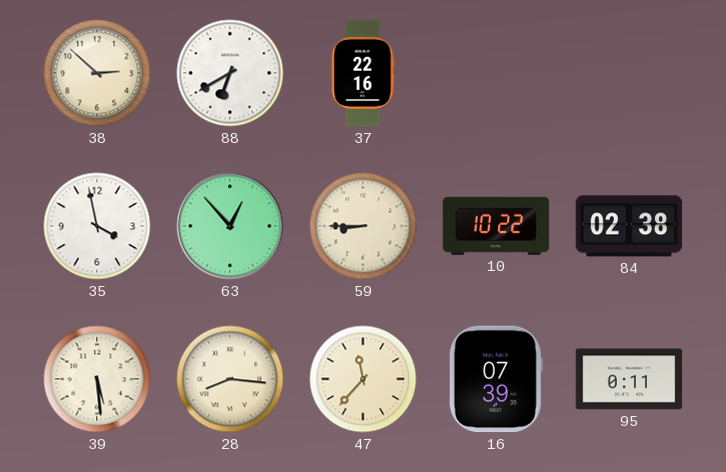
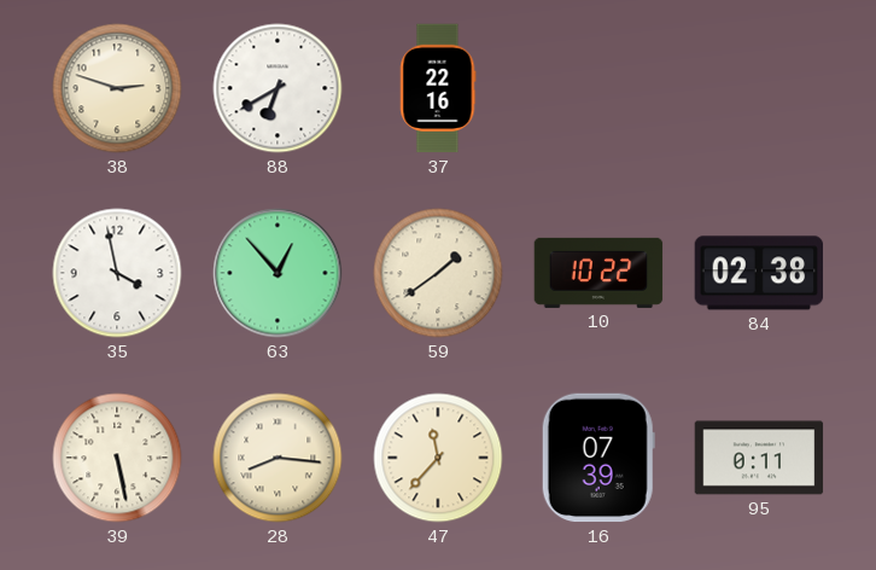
38: 2:52 -> 2:48
59: 8:45 -> 1:39
39: 5:29 -> 5:28
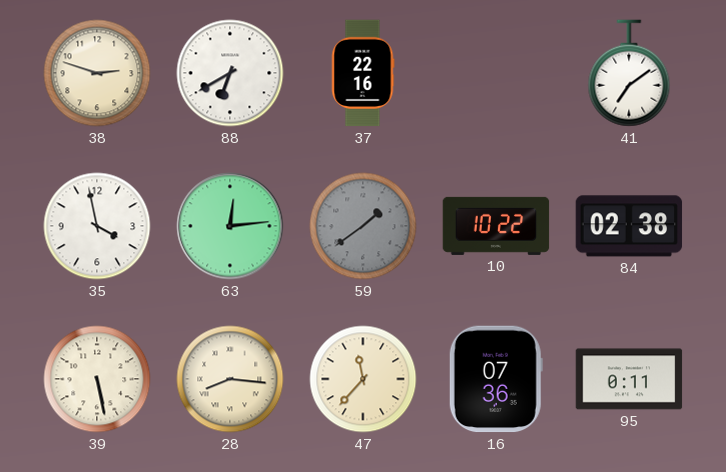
41: none -> 7:09
63: 12:53 -> 12:14
59 dial: cream -> grey
16: 07:39 -> 07:36
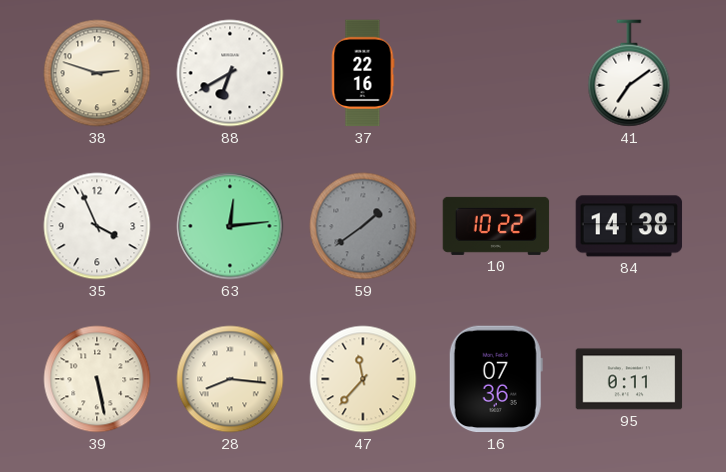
35: 3:58 -> 3:56
84: 02:38 -> 14:38
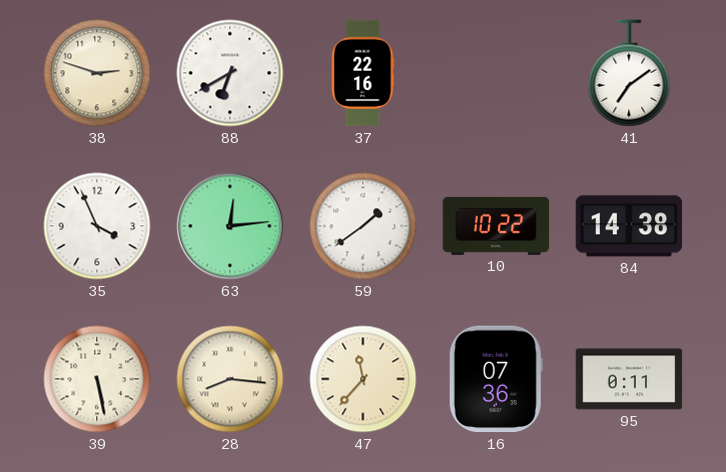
59 dial: grey -> white
